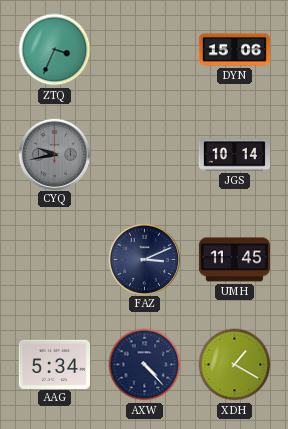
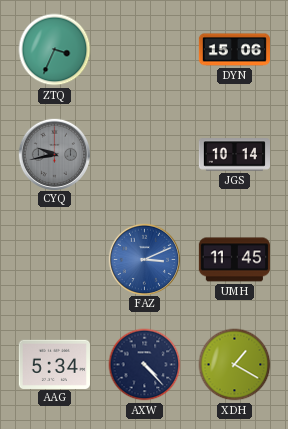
FAZ dial: navy -> blue
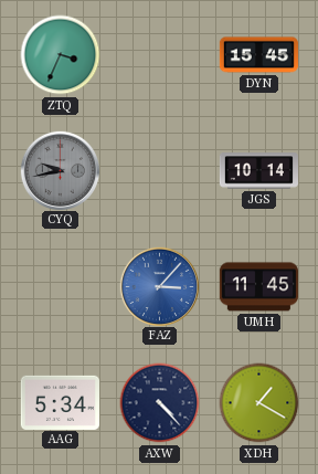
DYN: 15:06 -> 15:45
FAZ: 3:11 -> 3:07
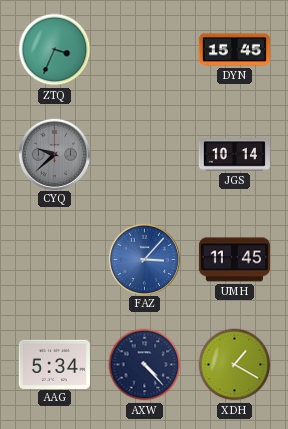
CYQ: 9:43 -> 9:38
